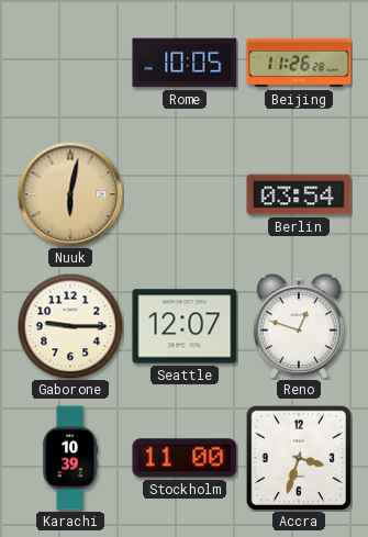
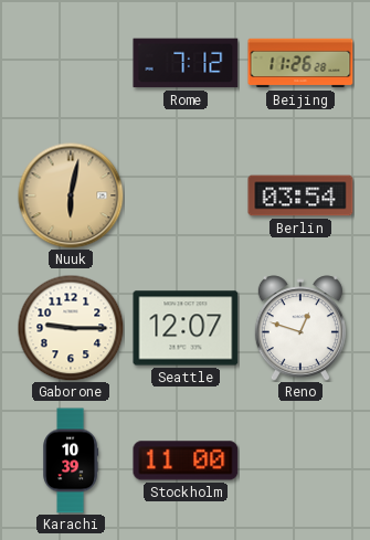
Rome: 10:05 -> 7:12
Accra: 3:33 -> none
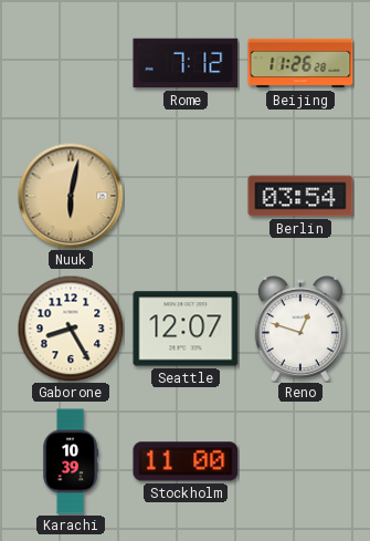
Gaborone: 9:15 -> 8:25
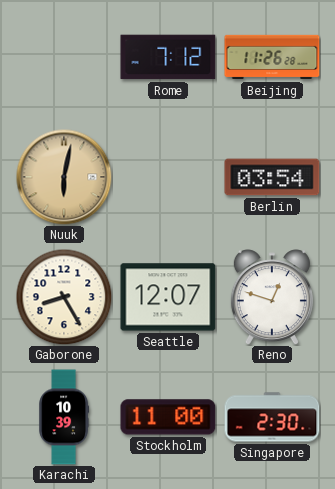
Singapore: none -> 2:30
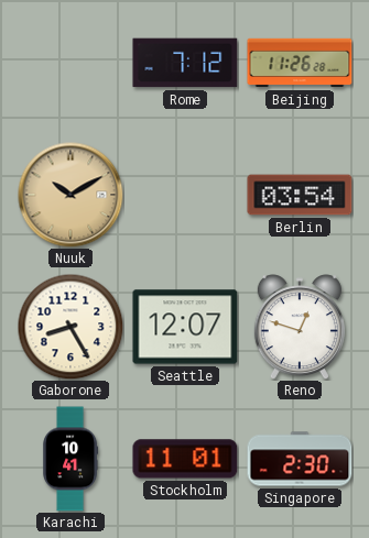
Nuuk: 6:02 -> 10:10
Karachi: 10:39 -> 10:41
Stockholm: 11:00 -> 11:01
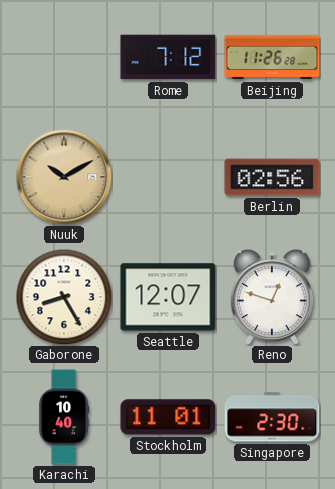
Berlin: 03:54 -> 02:56
Karachi: 10:41 -> 10:40
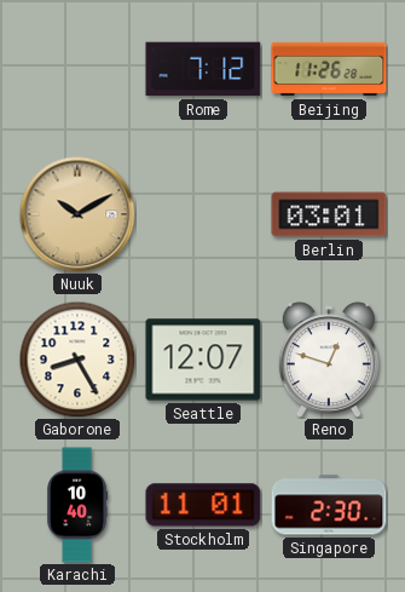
Berlin: 02:56 -> 03:01
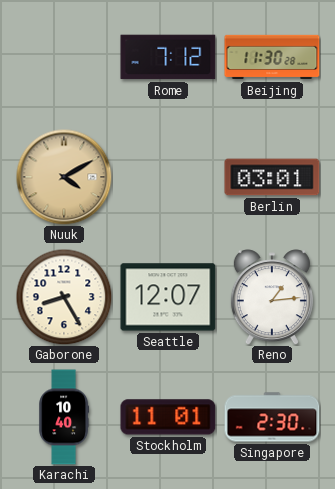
Beijing: 11:26 -> 11:30
Nuuk: 10:10 -> 4:10
Reno: 12:48 -> 1:14
